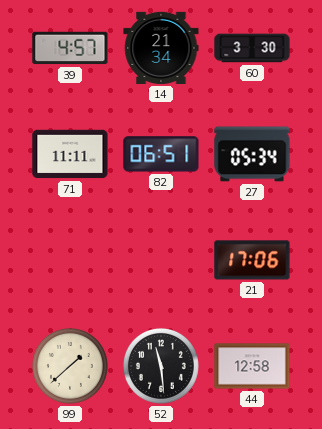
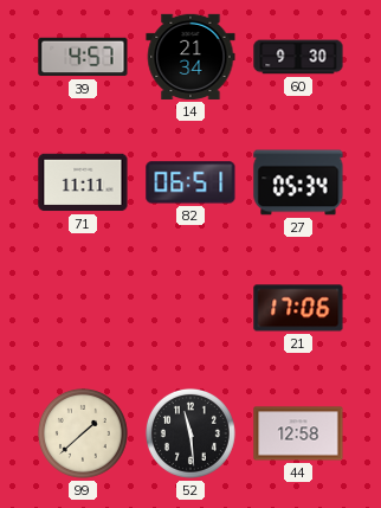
60: 3:30 -> 9:30
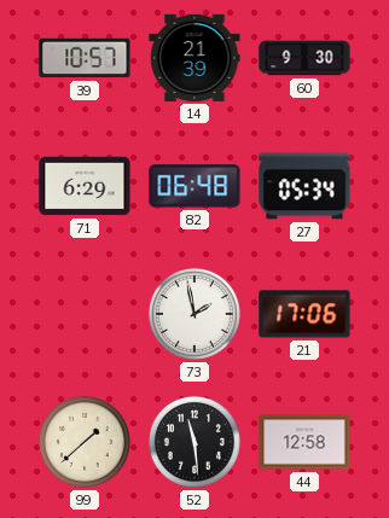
39: 4:57 -> 10:57
14: 21:34 -> 21:39
71: 11:11 -> 6:29
82: 06:51 -> 06:48
73: none -> 1:58
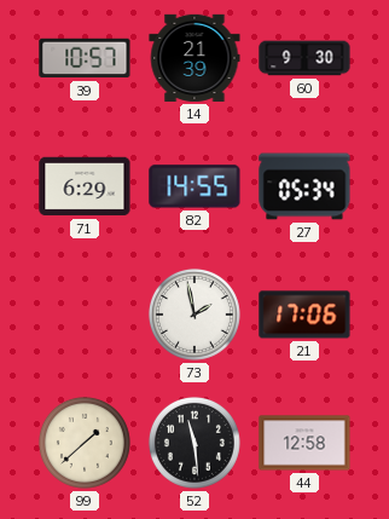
82: 06:48 -> 14:55
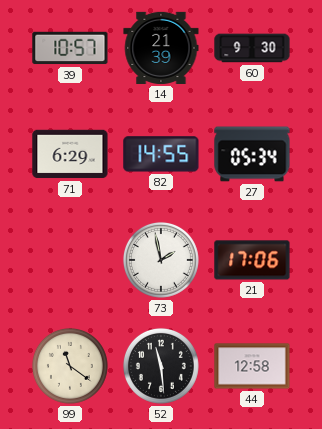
99: 1:38 -> 11:21
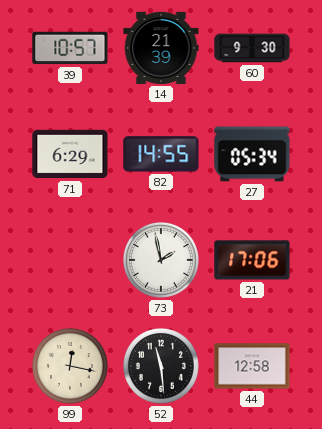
99: 11:21 -> 12:17
